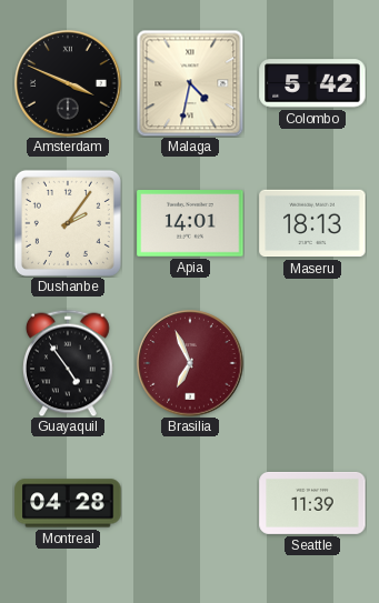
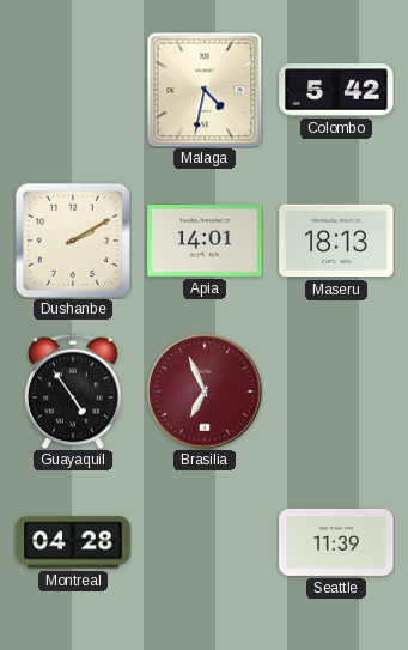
Amsterdam: 3:49 -> none
Dushanbe: 2:06 -> 2:10
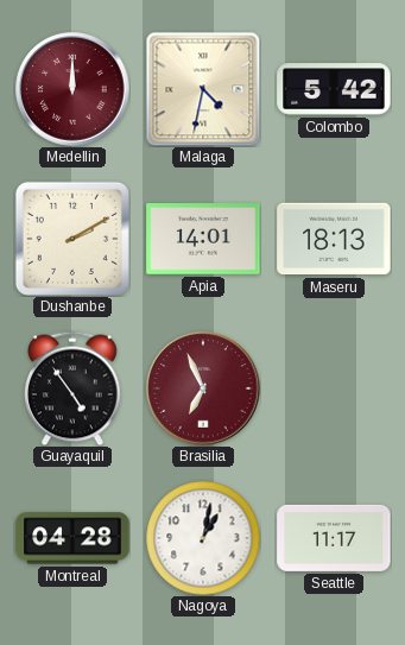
Medellin: none -> 12:00
Nagoya: none -> 1:02
Seattle: 11:39 -> 11:17
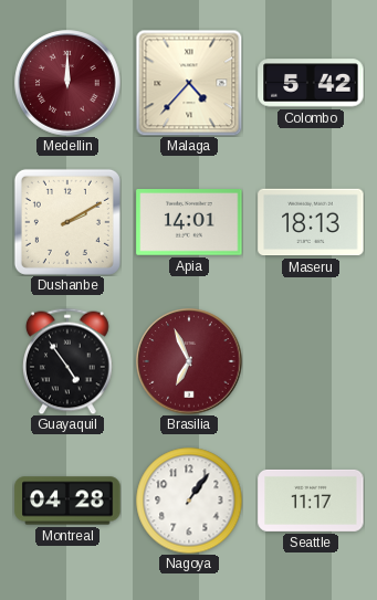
Malaga: 4:32 -> 4:37
Nagoya: 1:02 -> 1:06
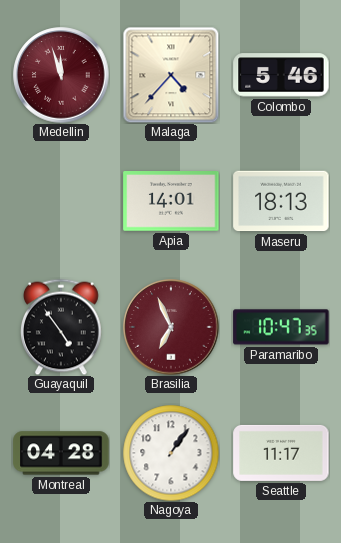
Medellin: 12:00 -> 11:57
Colombo: 5:42 -> 5:46
Dushanbe: 2:10 -> none
Paramaribo: none -> 10:47
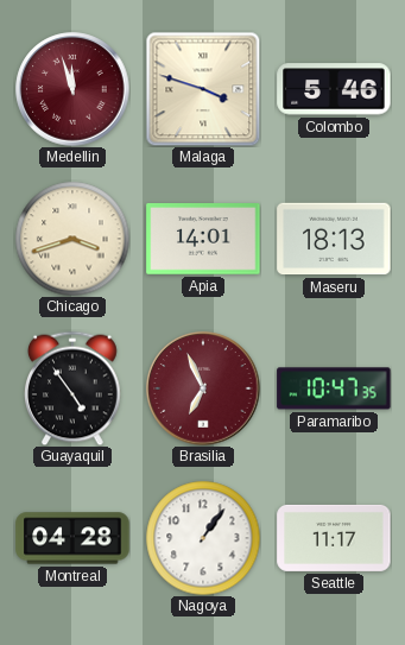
Malaga: 4:37 -> 3:48
Chicago: none -> 3:42
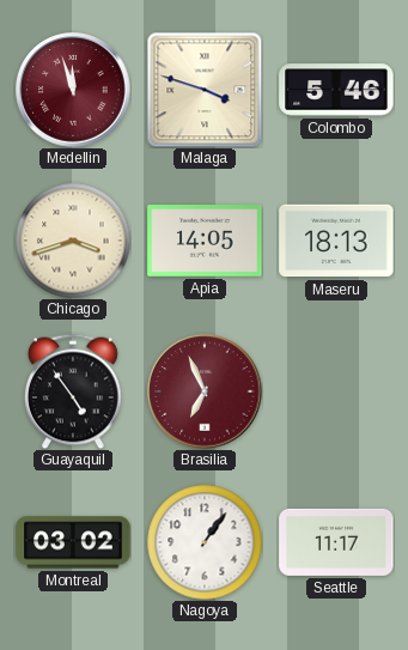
Apia: 14:01 -> 14:05
Paramaribo: 10:47 -> none
Montreal: 04:28 -> 03:02
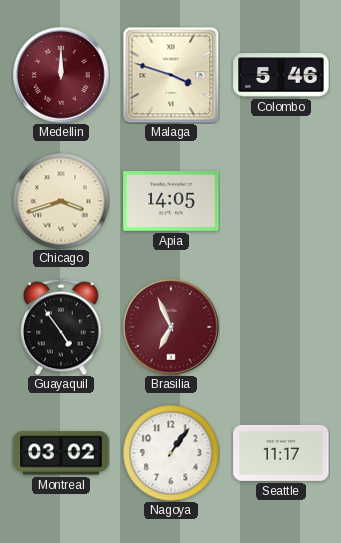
Medellin: 11:57 -> 12:00
Maseru: 18:13 -> none
